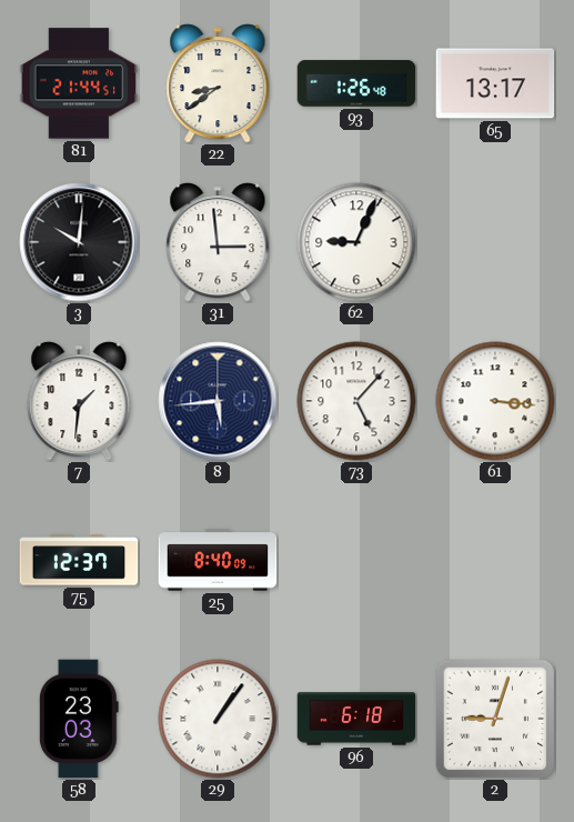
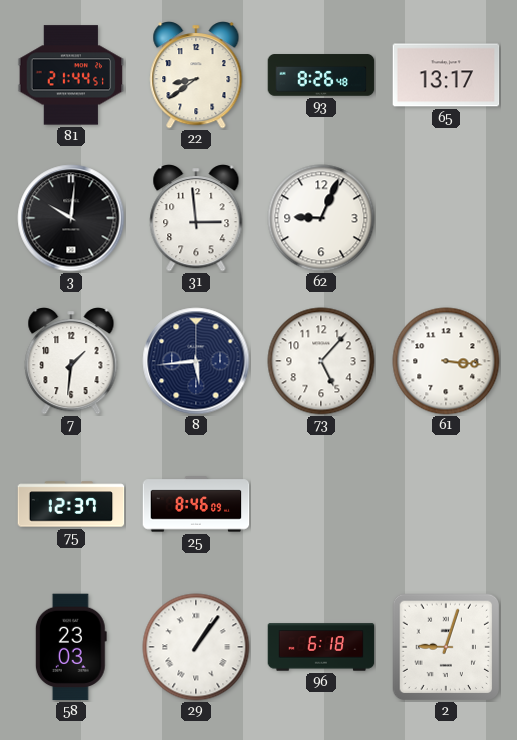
93: 1:26 -> 8:26
25: 8:40 -> 8:46
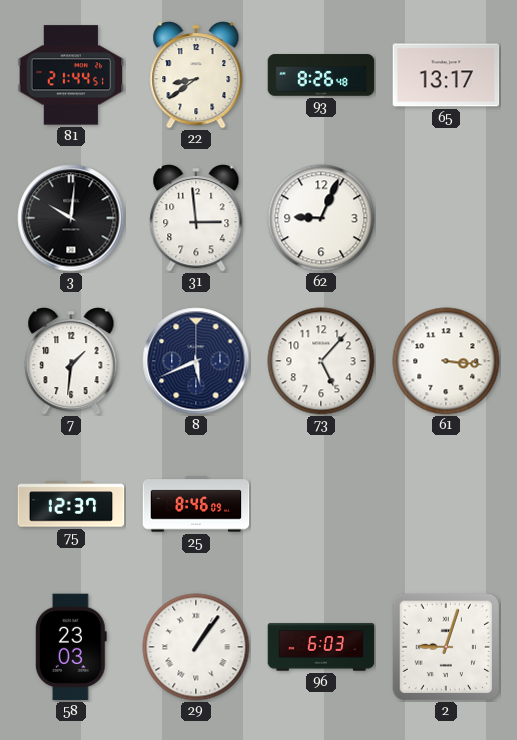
8: 5:44 -> 5:41
96: 6:18 -> 6:03
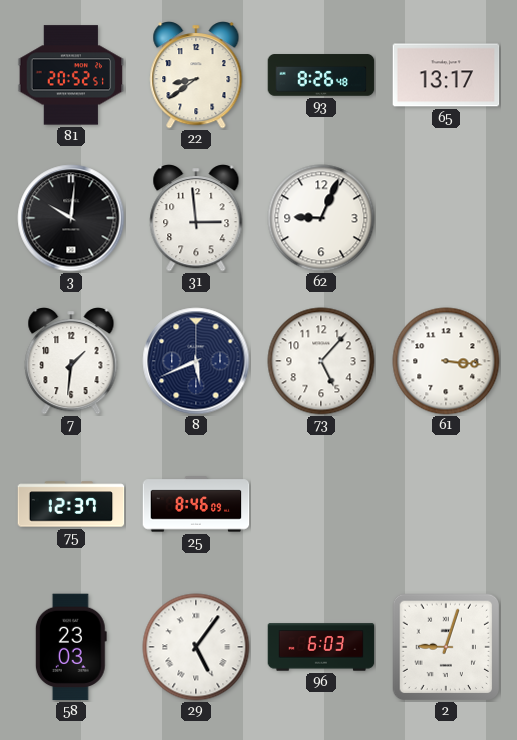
81: 21:44 -> 20:52
29: 1:06 -> 5:06
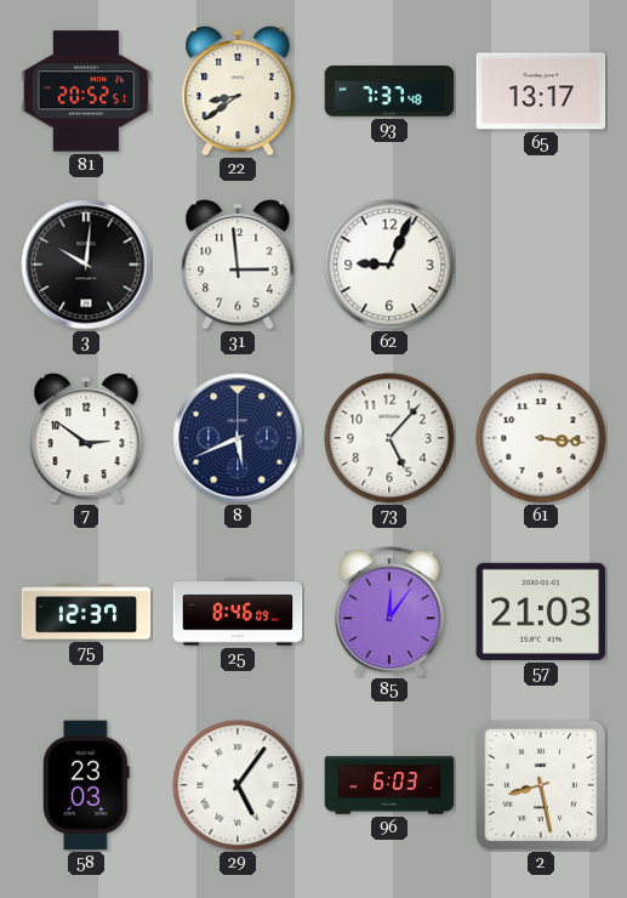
93: 8:26 -> 7:37
7: 1:31 -> 2:51
85: none -> 12:06
57: none -> 21:03
2: 9:03 -> 8:28
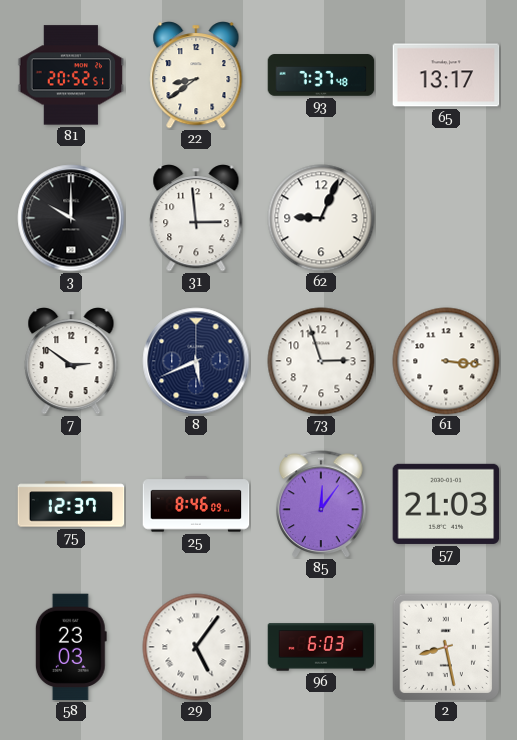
3: 10:01 -> 10:00
73: 5:07 -> 2:57
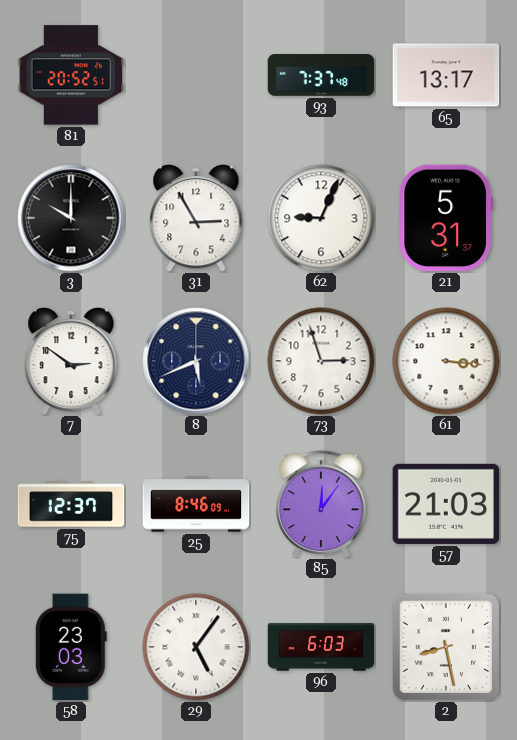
22: 8:39 -> none
31: 2:59 -> 2:55
21: none -> 5:31
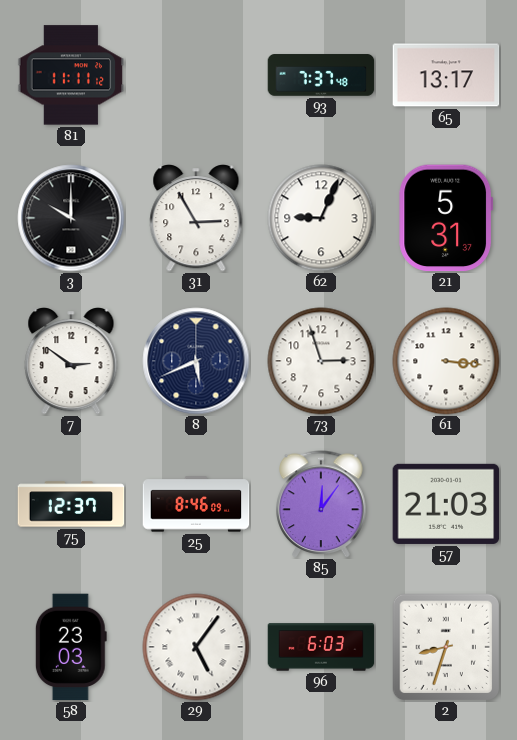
81: 20:52 -> 11:11
2: 8:28 -> 8:33
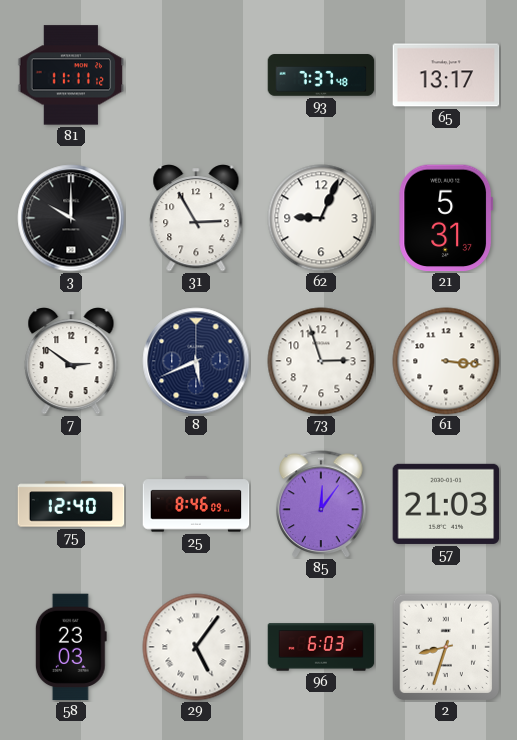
75: 12:37 -> 12:40
